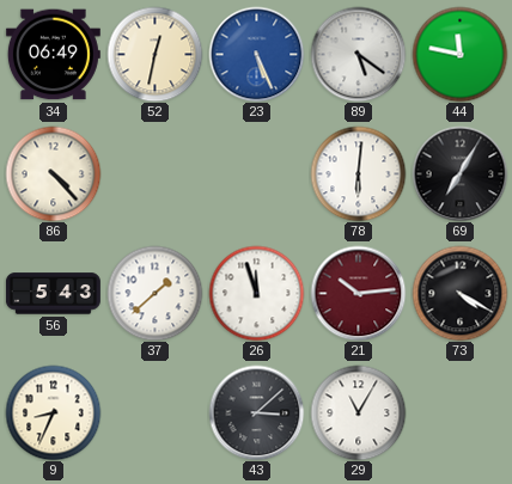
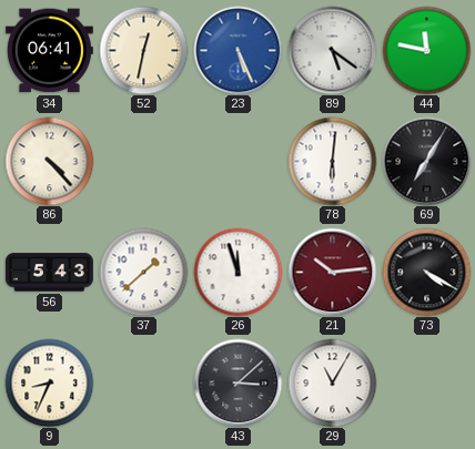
34: 06:49 -> 06:41
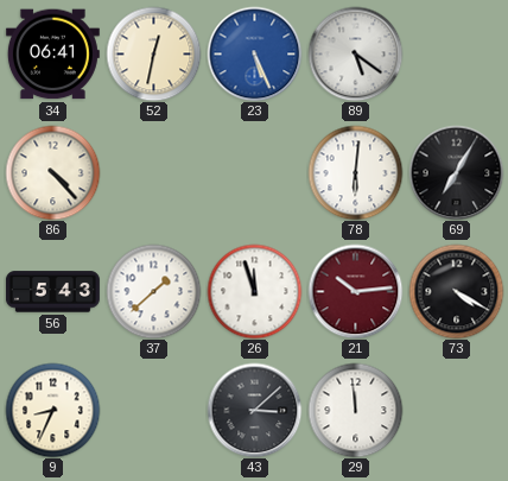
44: 11:47 -> none
29: 11:05 -> 11:59
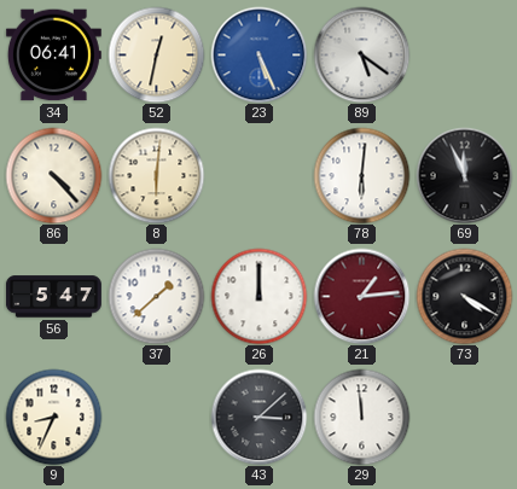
8: none -> 6:01
69: 7:05 -> 11:56
56: 5:43 -> 5:47
26: 11:57 -> 12:00
21: 10:14 -> 1:14
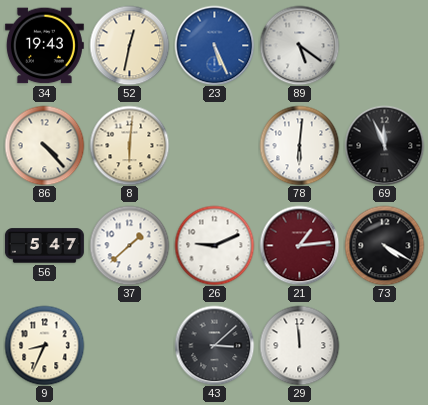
34: 06:41 -> 19:43
26: 12:00 -> 9:11
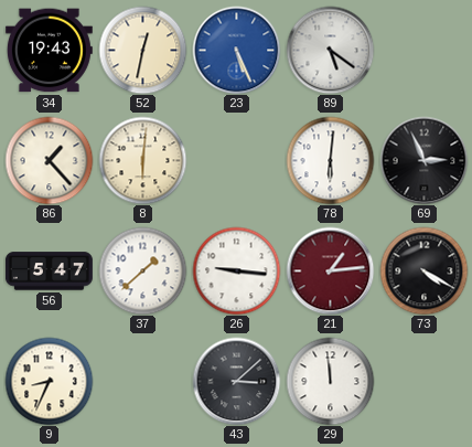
86: 4:23 -> 1:23
69: 11:56 -> 2:56
26: 9:11 -> 9:16
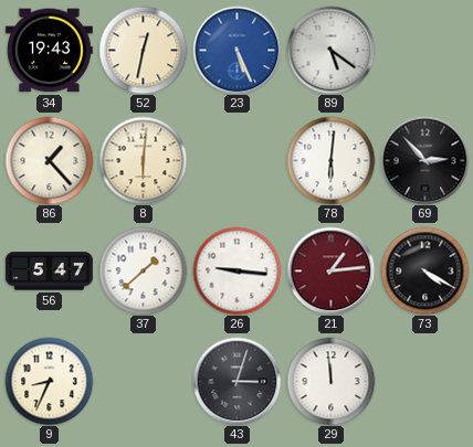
69: 2:56 -> 2:53
43: 3:08 -> 3:03
